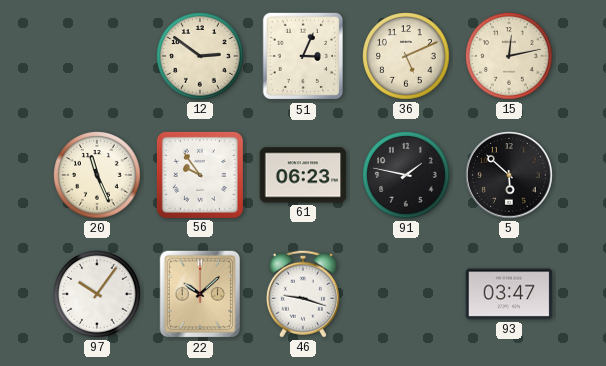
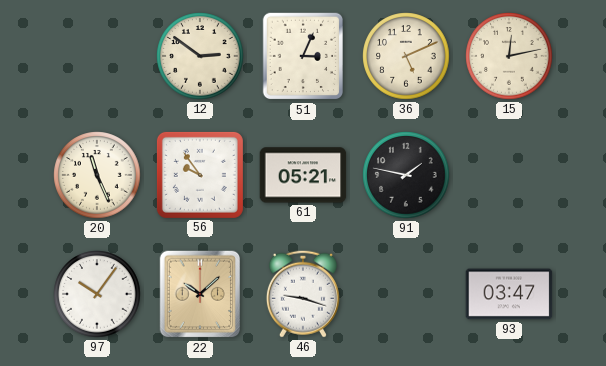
61: 06:23 -> 05:21
5: 5:52 -> none
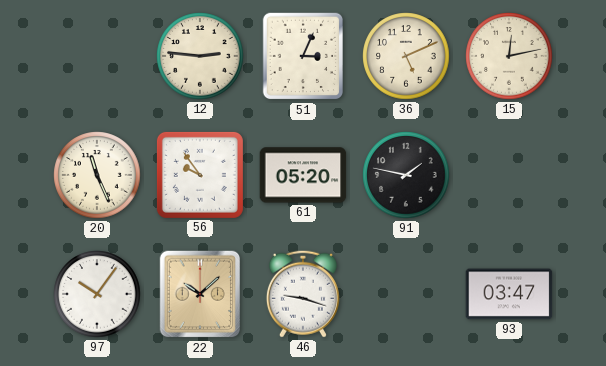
12: 2:51 -> 2:46
61: 05:21 -> 05:20
